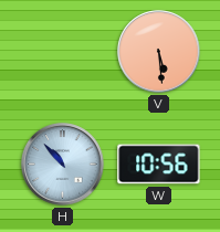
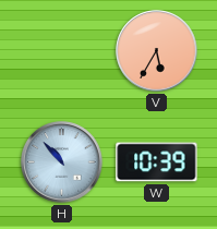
V: 5:29 -> 5:35
W: 10:56 -> 10:39
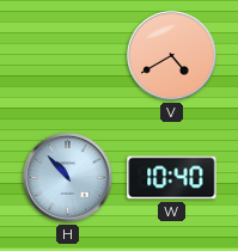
V: 5:35 -> 4:40
W: 10:39 -> 10:40
